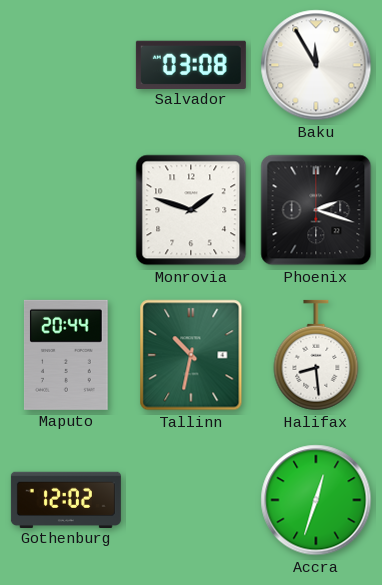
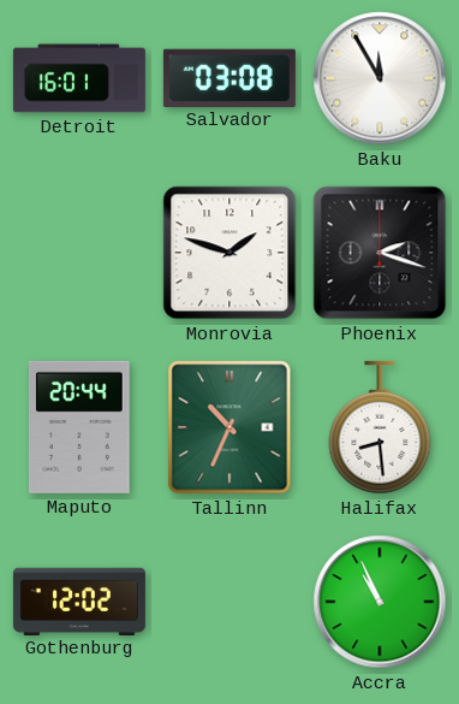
Detroit: none -> 16:01
Tallinn: 10:32 -> 10:34
Accra: 12:33 -> 10:56
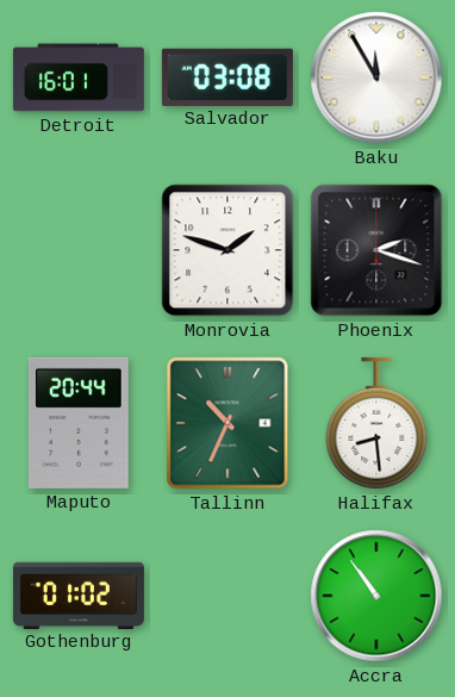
Gothenburg: 12:02 -> 01:02
Accra: 10:56 -> 10:54
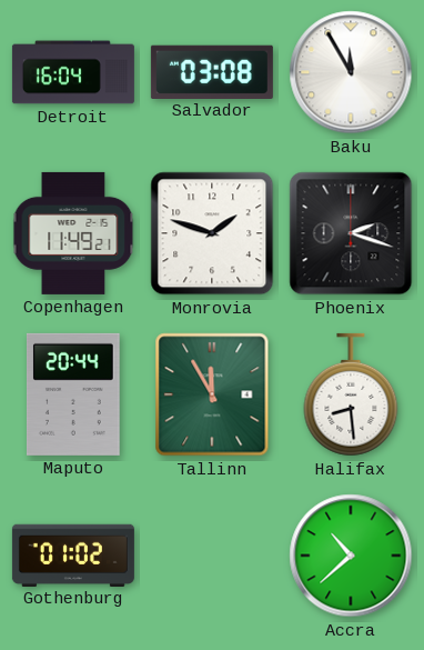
Detroit: 16:01 -> 16:04
Copenhagen: none -> 11:49
Tallinn: 10:34 -> 11:55
Accra: 10:54 -> 10:38
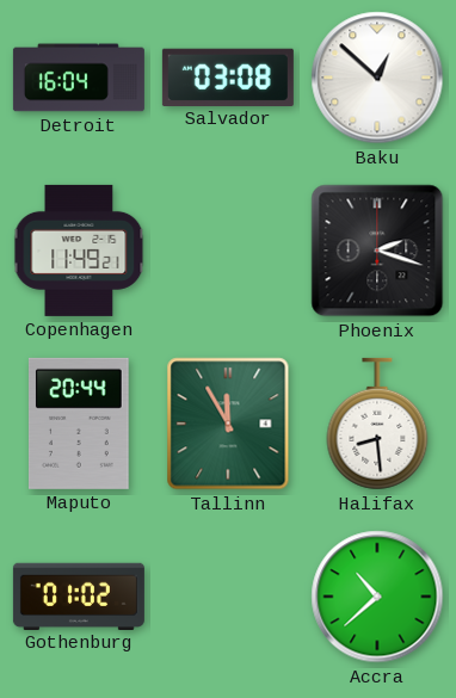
Baku: 11:55 -> 12:52
Monrovia: 1:48 -> none
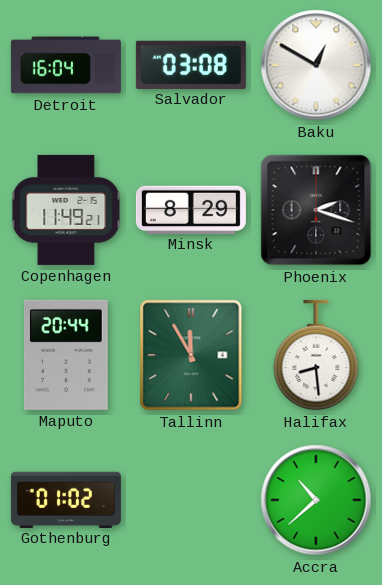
Baku: 12:52 -> 12:50
Minsk: none -> 8:29
